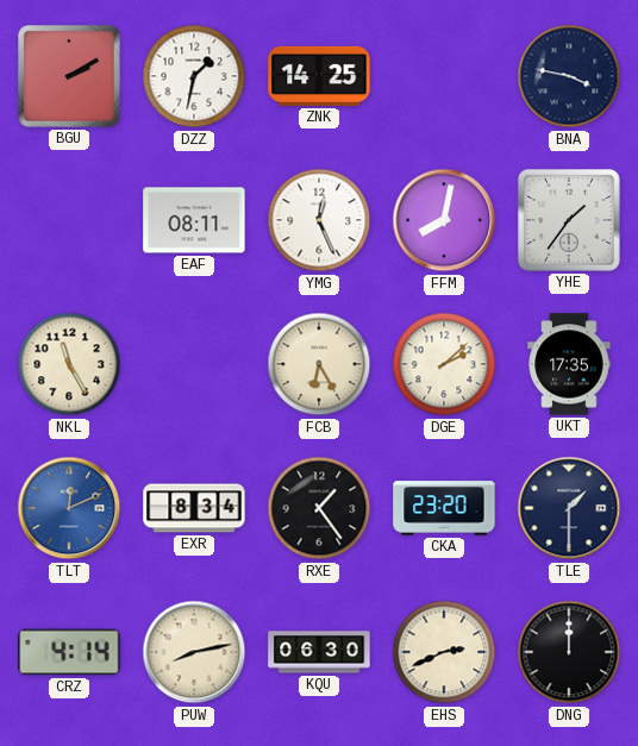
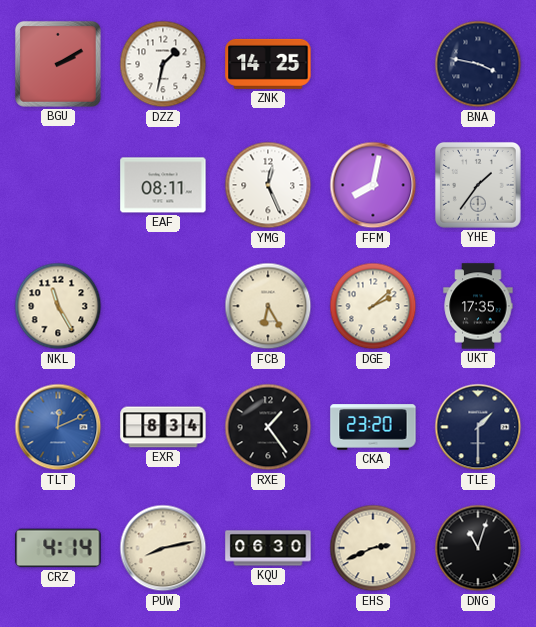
DNG: 12:00 -> 11:03
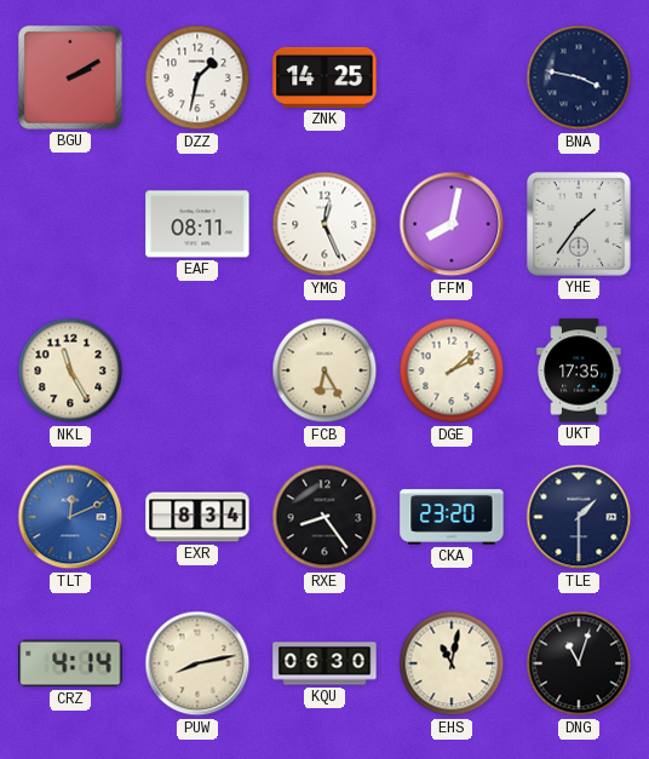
RXE: 1:24 -> 8:24
EHS: 2:41 -> 11:02
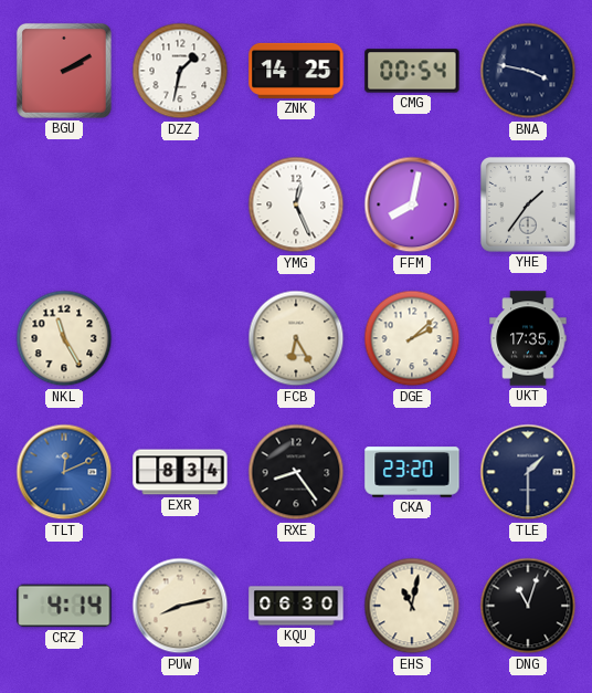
CMG: none -> 00:54
EAF: 08:11 -> none
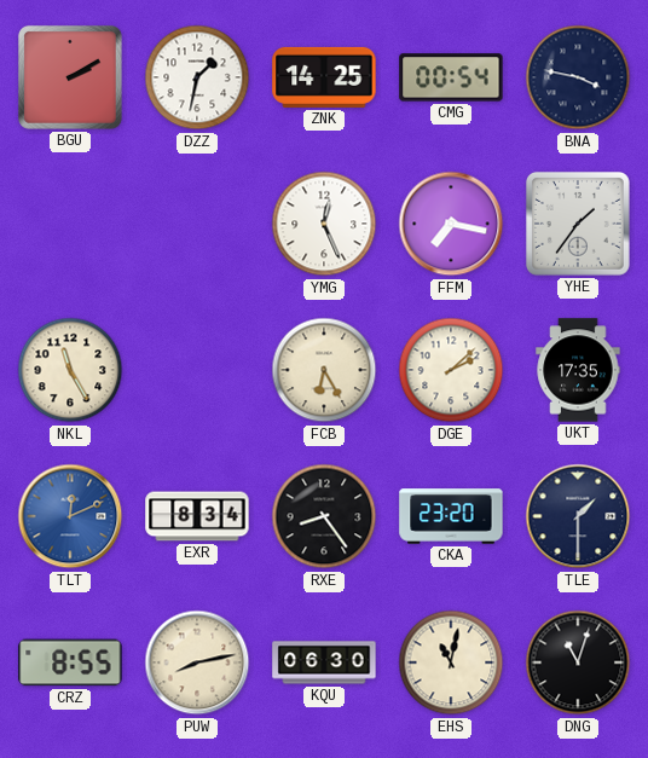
FFM: 8:02 -> 7:17
CRZ: 4:14 -> 8:55
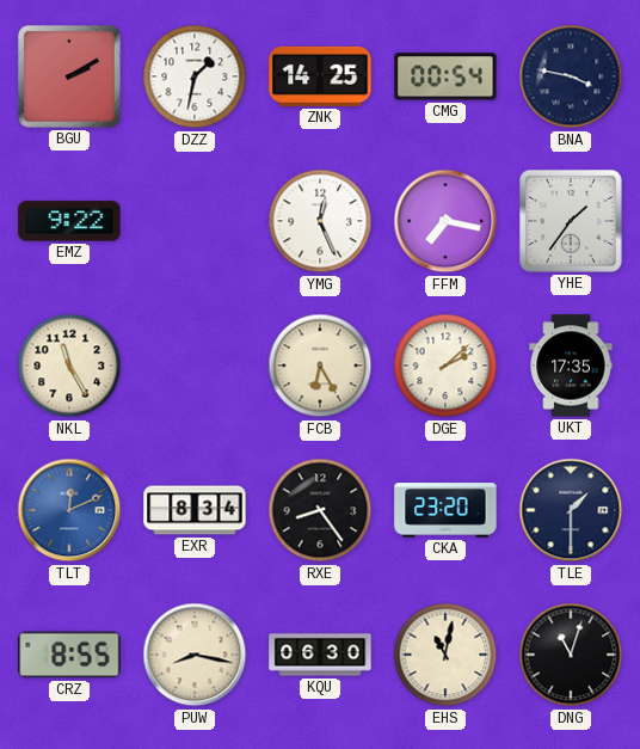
EMZ: none -> 9:22
PUW: 8:13 -> 8:17
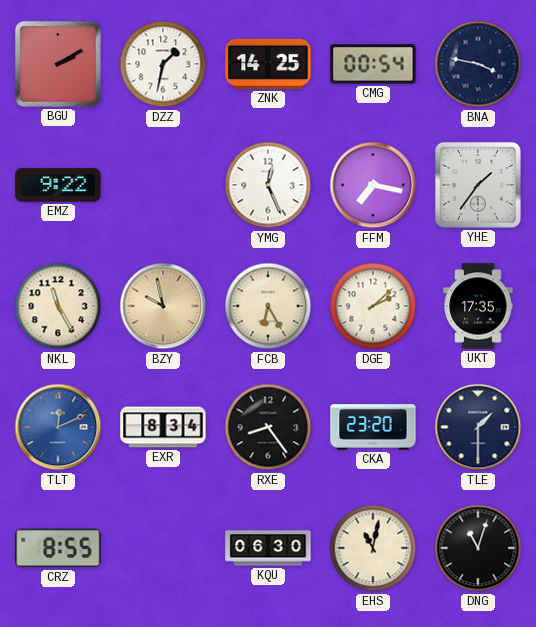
BZY: none -> 9:58
PUW: 8:17 -> none
